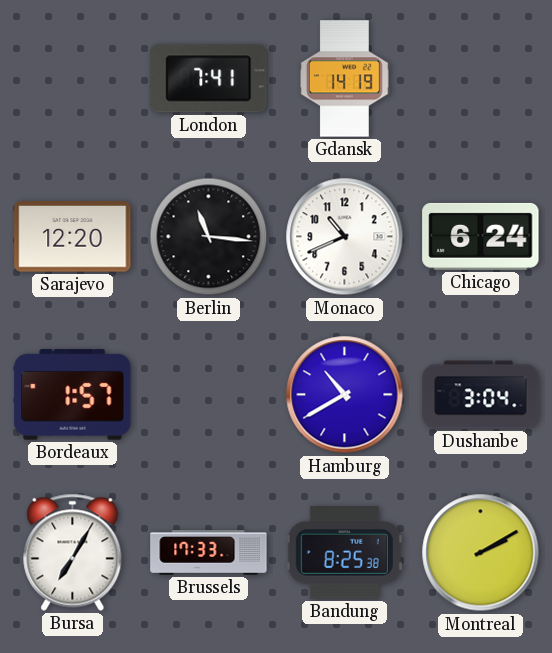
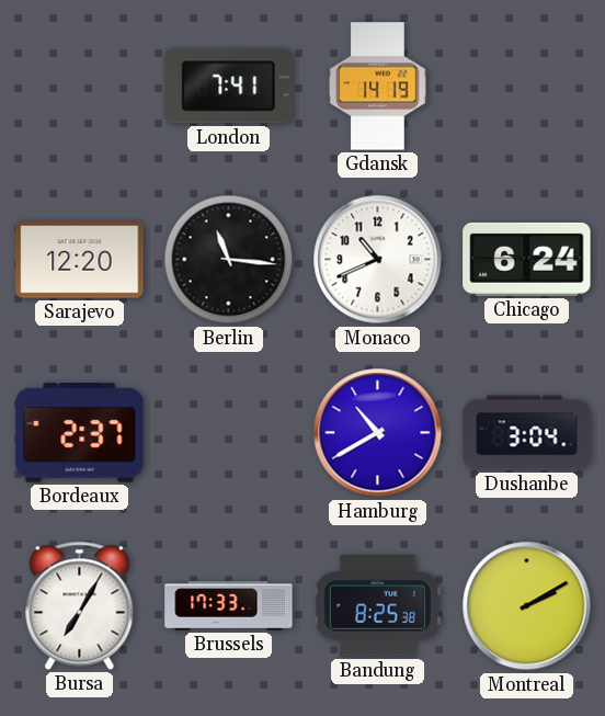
Bordeaux: 1:57 -> 2:37
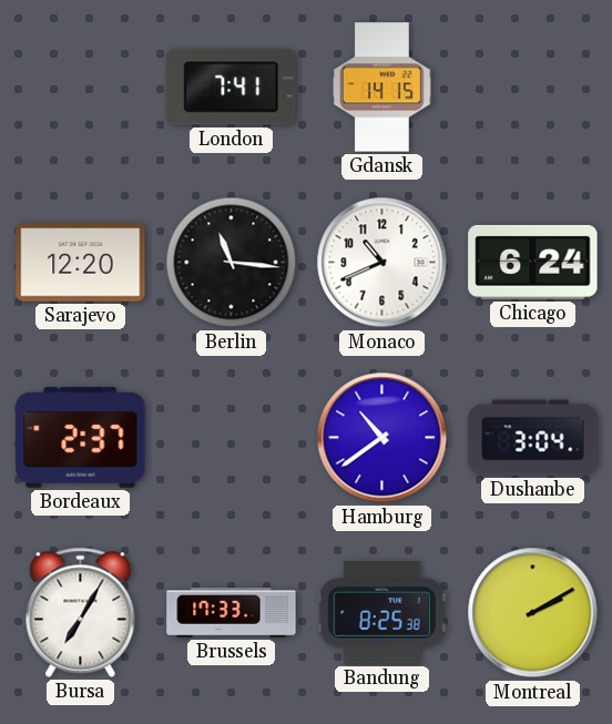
Gdansk: 14:19 -> 14:15
Hamburg: 10:40 -> 10:39
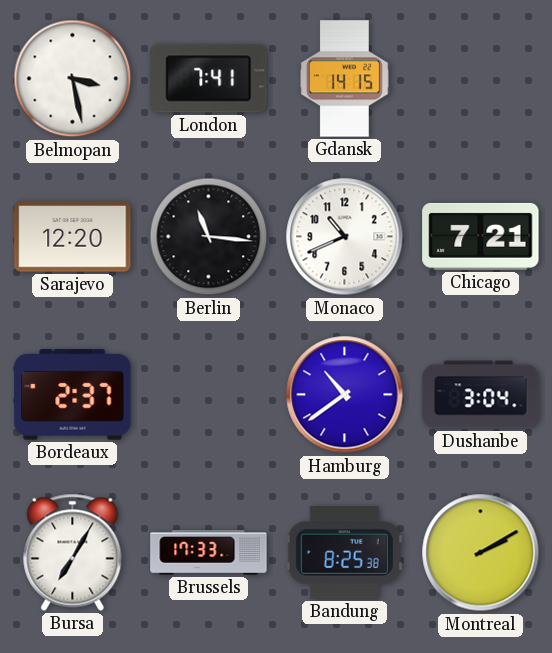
Belmopan: none -> 3:28
Chicago: 6:24 -> 7:21
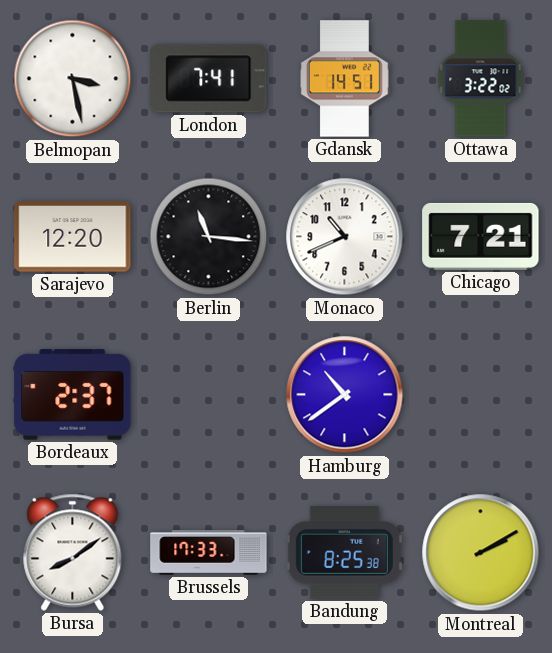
Gdansk: 14:15 -> 14:51
Ottawa: none -> 3:22
Dushanbe: 3:04 -> none
Bursa: 7:05 -> 8:09
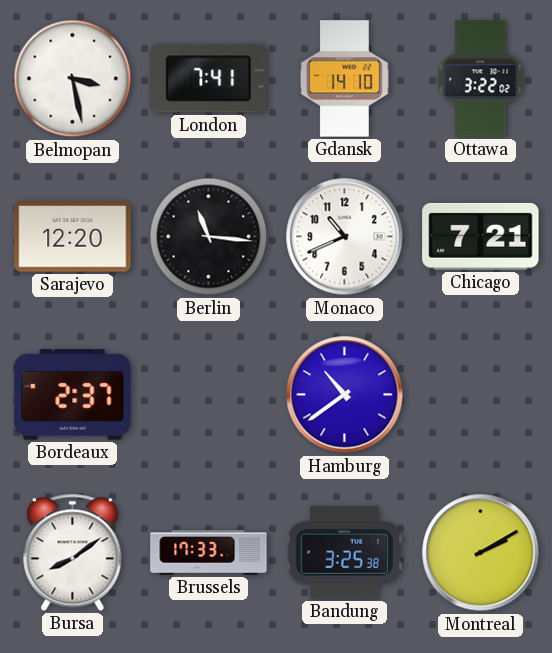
Gdansk: 14:51 -> 14:10
Bandung: 8:25 -> 3:25
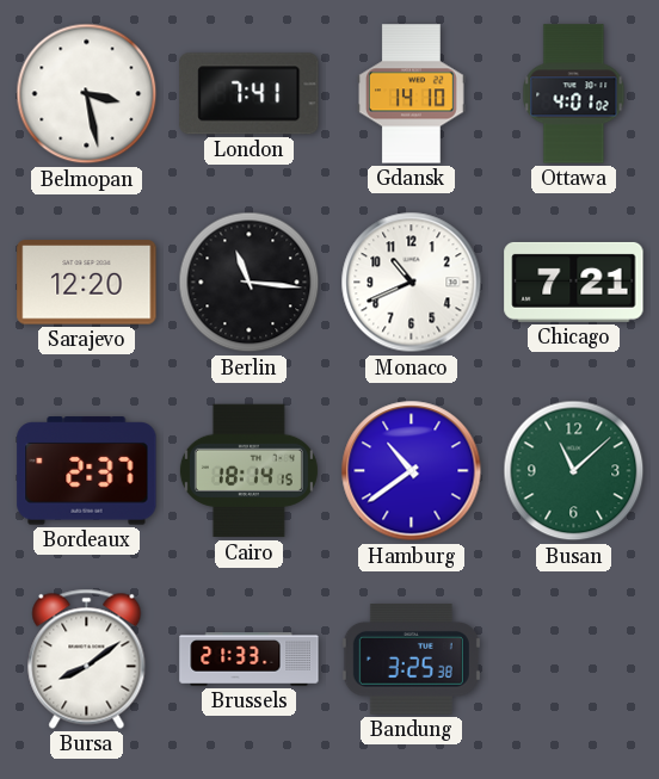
Ottawa: 3:22 -> 4:01
Cairo: none -> 18:14
Busan: none -> 11:08
Brussels: 17:33 -> 21:33
Montreal: 2:10 -> none
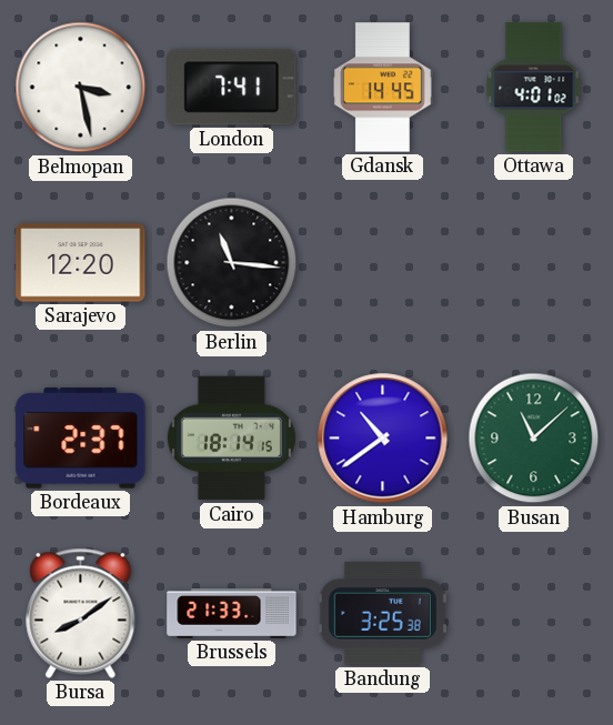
Gdansk: 14:10 -> 14:45
Monaco: 10:41 -> none
Chicago: 7:21 -> none
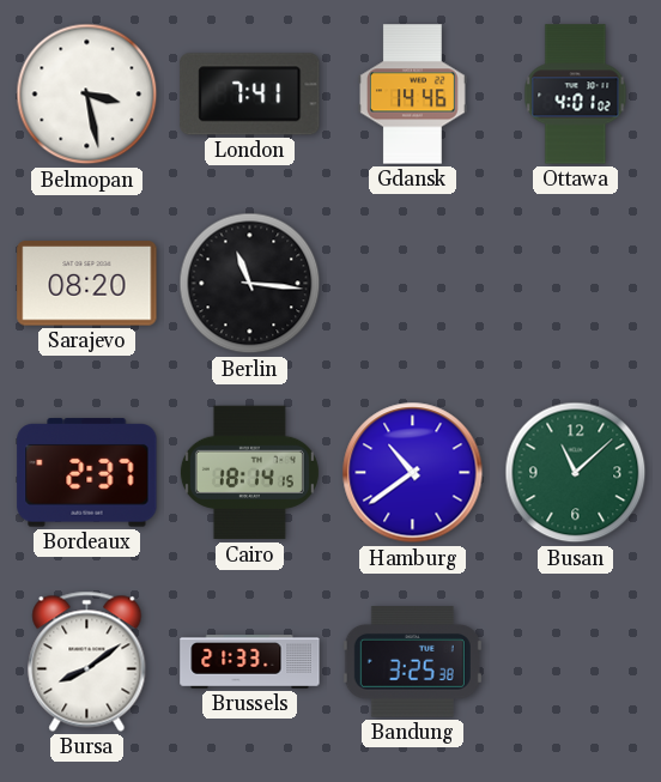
Gdansk: 14:45 -> 14:46
Sarajevo: 12:20 -> 08:20
